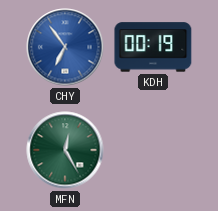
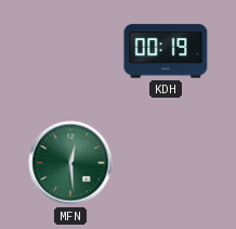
CHY: 6:54 -> none
MFN: 12:25 -> 12:29
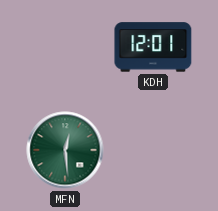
KDH: 00:19 -> 12:01
